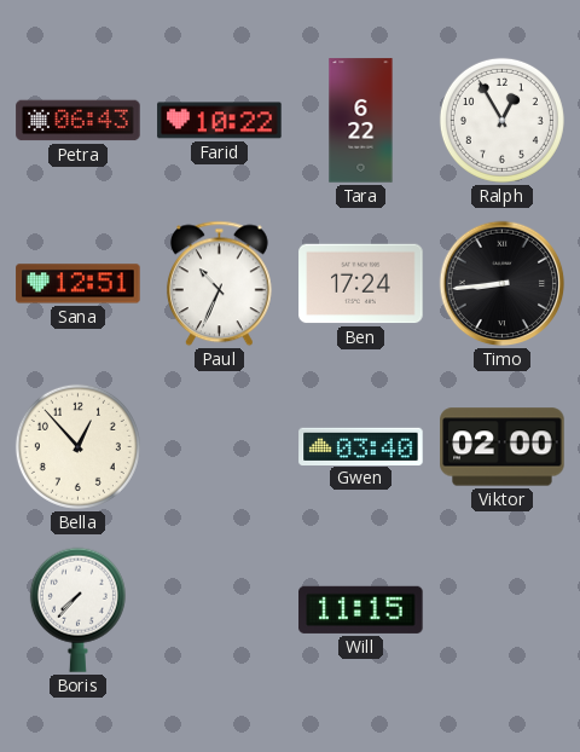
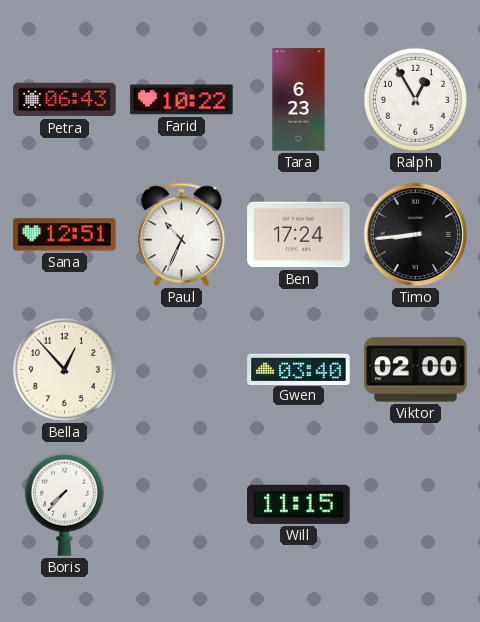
Tara: 6:22 -> 6:23
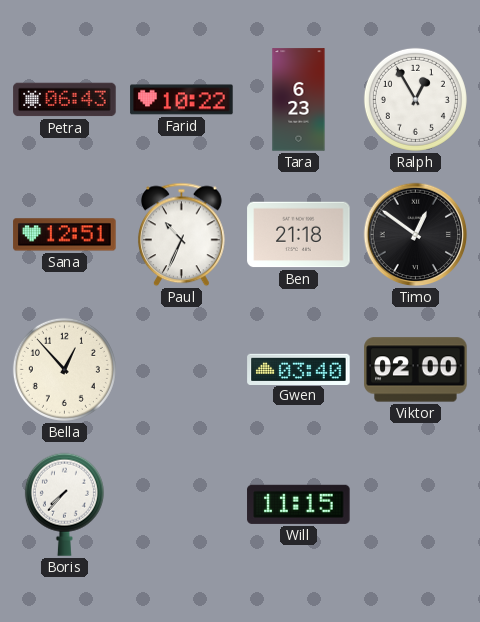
Ben: 17:24 -> 21:18
Timo: 8:44 -> 12:51
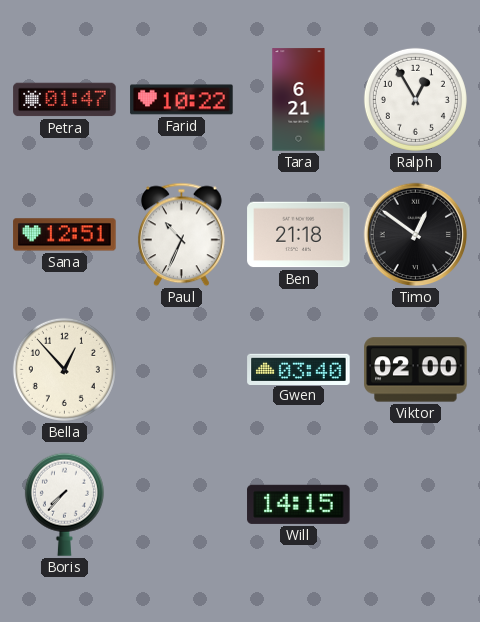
Petra: 06:43 -> 01:47
Tara: 6:23 -> 6:21
Will: 11:15 -> 14:15
